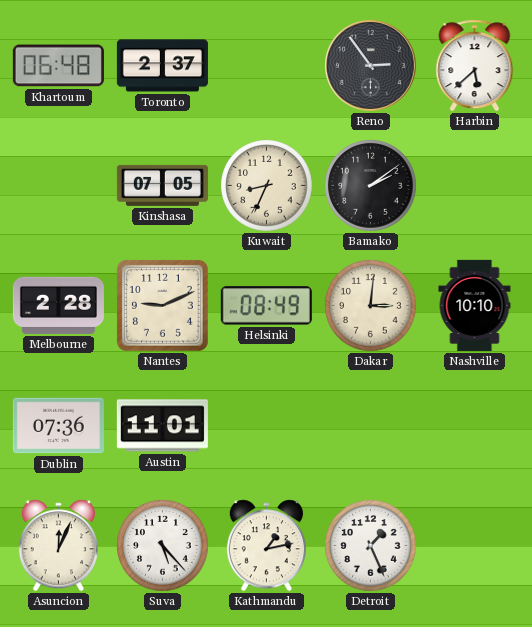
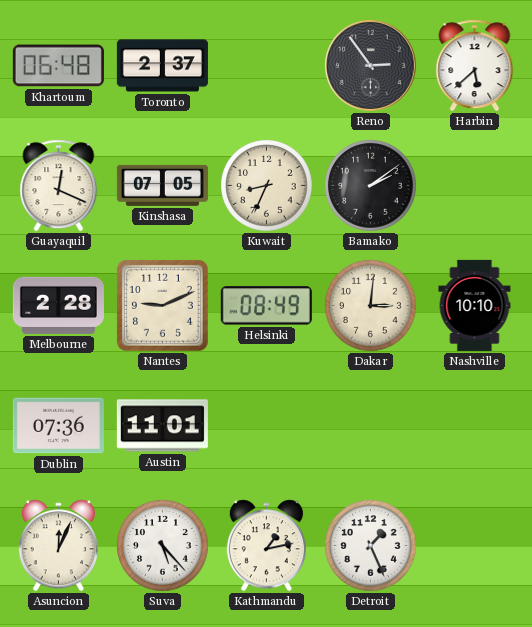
Guayaquil: none -> 12:19
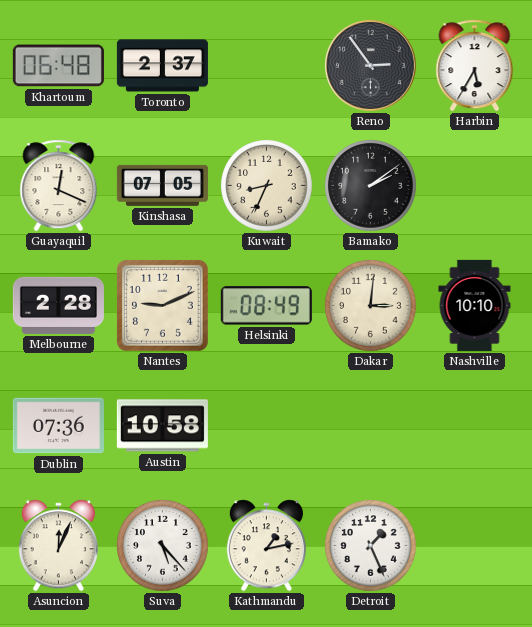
Harbin: 5:38 -> 5:35
Austin: 11:01 -> 10:58
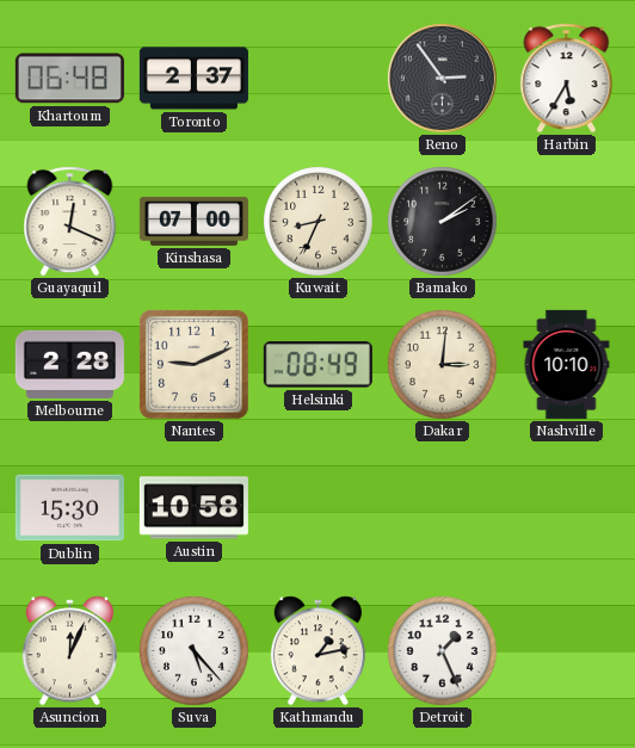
Kinshasa: 07:05 -> 07:00
Dublin: 07:36 -> 15:30
